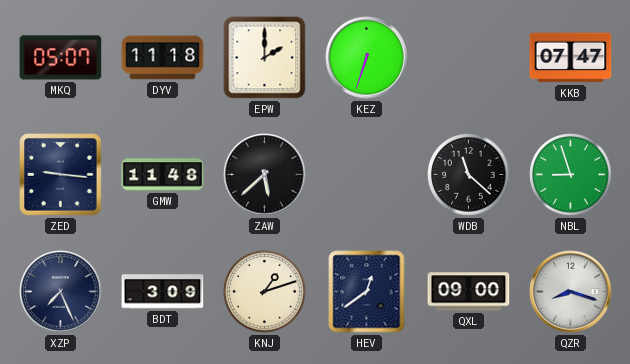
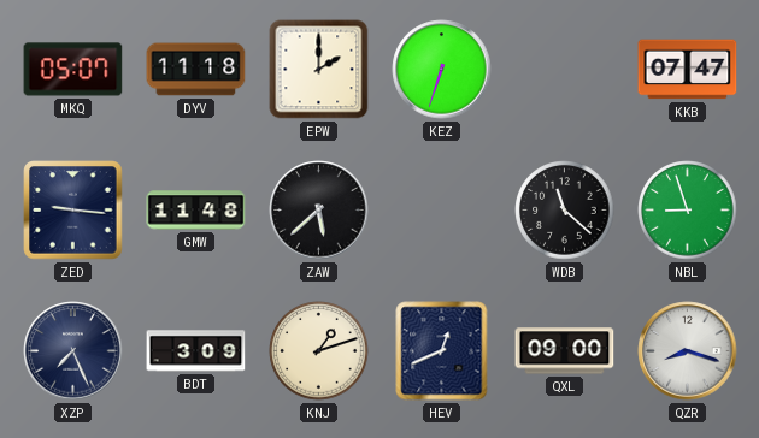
HEV: 12:39 -> 12:41
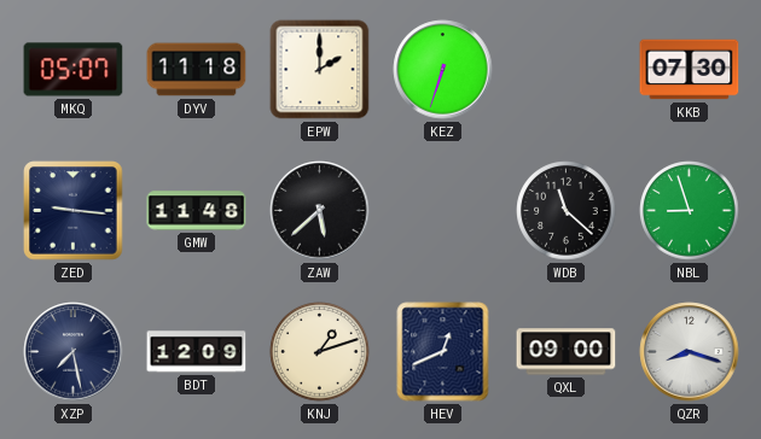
KKB: 07:47 -> 07:30
XZP: 7:26 -> 7:28
BDT: 3:09 -> 12:09
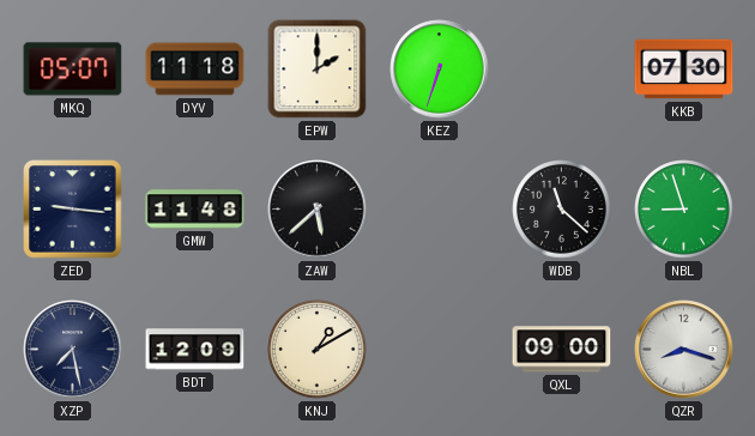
KNJ: 1:12 -> 1:10
HEV: 12:41 -> none
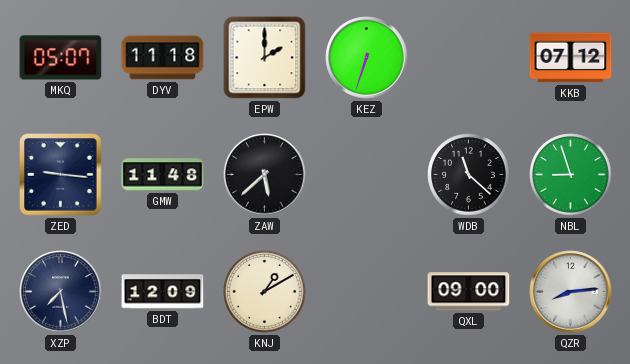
KKB: 07:30 -> 07:12
QZR: 8:18 -> 8:14
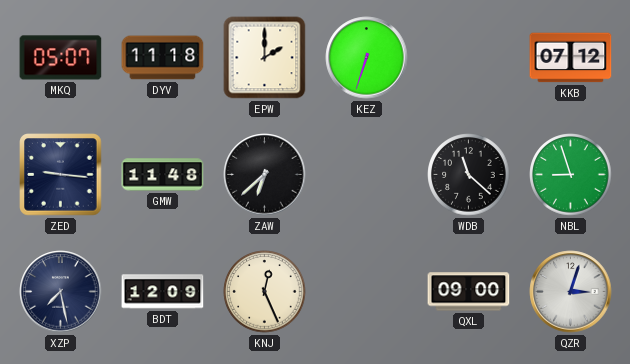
ZAW: 5:38 -> 6:38
KNJ: 1:10 -> 12:26
QZR: 8:14 -> 3:03
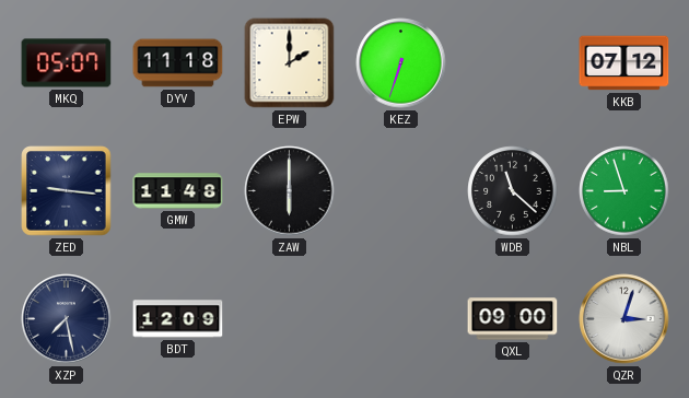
ZAW: 6:38 -> 6:00
KNJ: 12:26 -> none
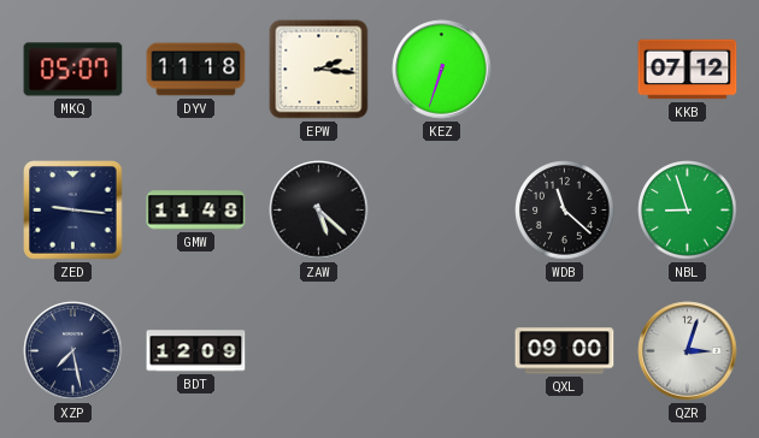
EPW: 2:00 -> 2:16
ZAW: 6:00 -> 5:22
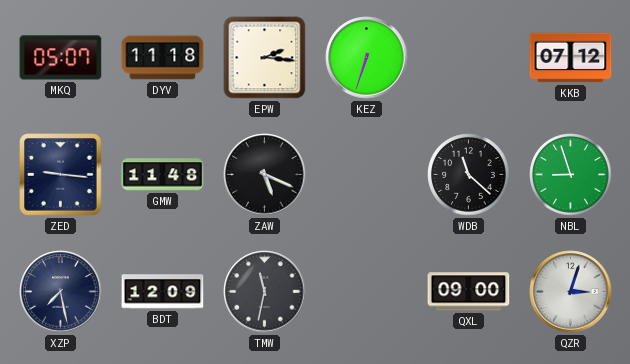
ZAW: 5:22 -> 5:19
TMW: none -> 11:32
